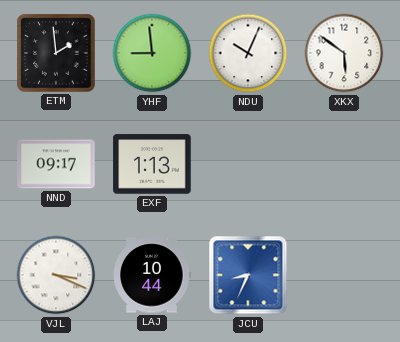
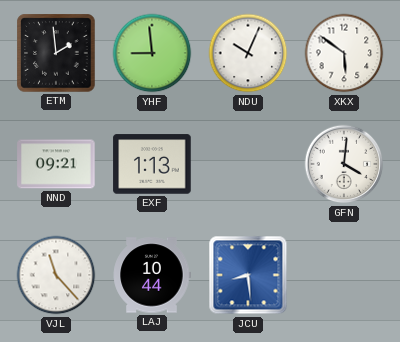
NND: 09:17 -> 09:21
GFN: none -> 4:01
VJL: 3:19 -> 11:23
JCU: 8:34 -> 8:29
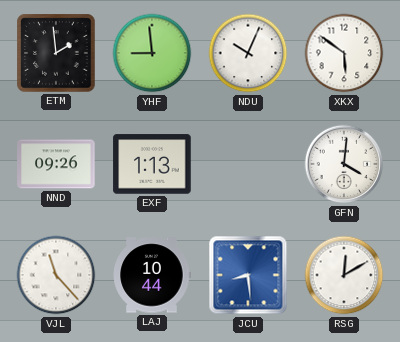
NND: 09:21 -> 09:26
RSG: none -> 12:10
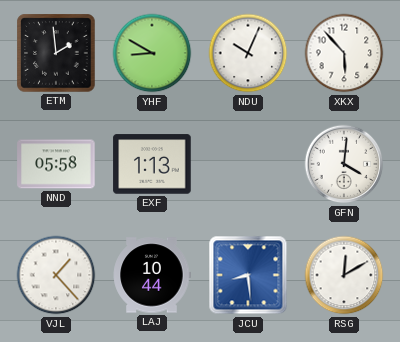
YHF: 8:59 -> 8:50
XKX: 5:51 -> 5:53
NND: 09:26 -> 05:58
VJL: 11:23 -> 1:23
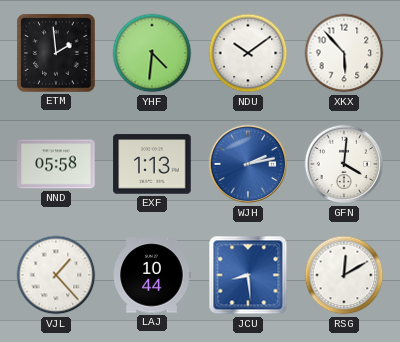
YHF: 8:50 -> 4:31
NDU: 10:04 -> 10:09
WJH: none -> 2:13
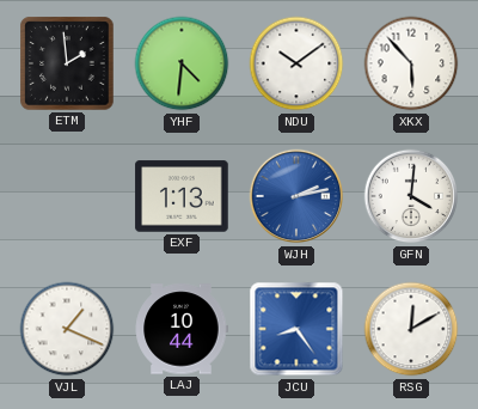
NND: 05:58 -> none
VJL: 1:23 -> 1:19
JCU: 8:29 -> 8:24
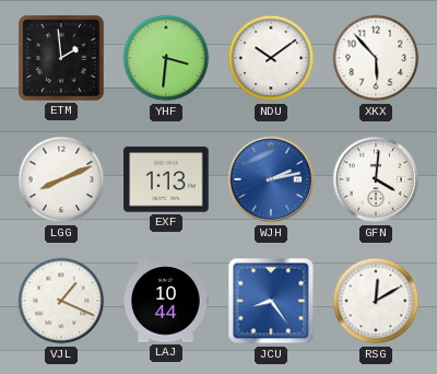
YHF: 4:31 -> 3:31
LGG: none -> 8:11
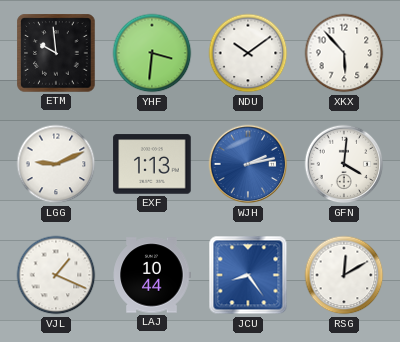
ETM: 1:59 -> 9:59
LGG: 8:11 -> 9:11
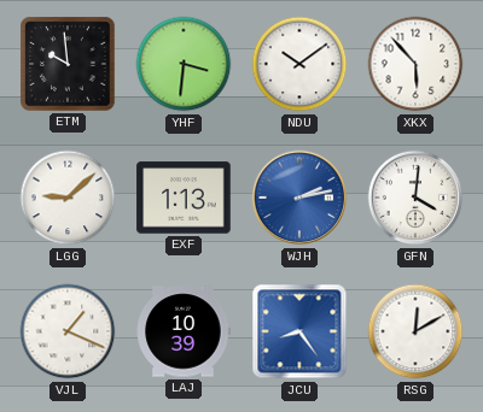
LGG: 9:11 -> 9:08
LAJ: 10:44 -> 10:39
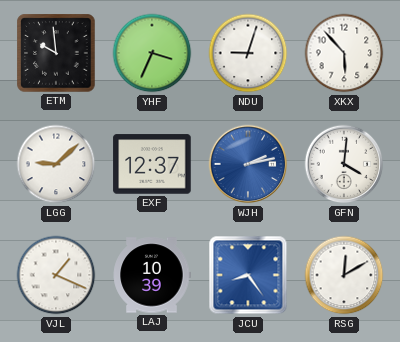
YHF: 3:31 -> 3:34
NDU: 10:09 -> 9:03
EXF: 1:13 -> 12:37
